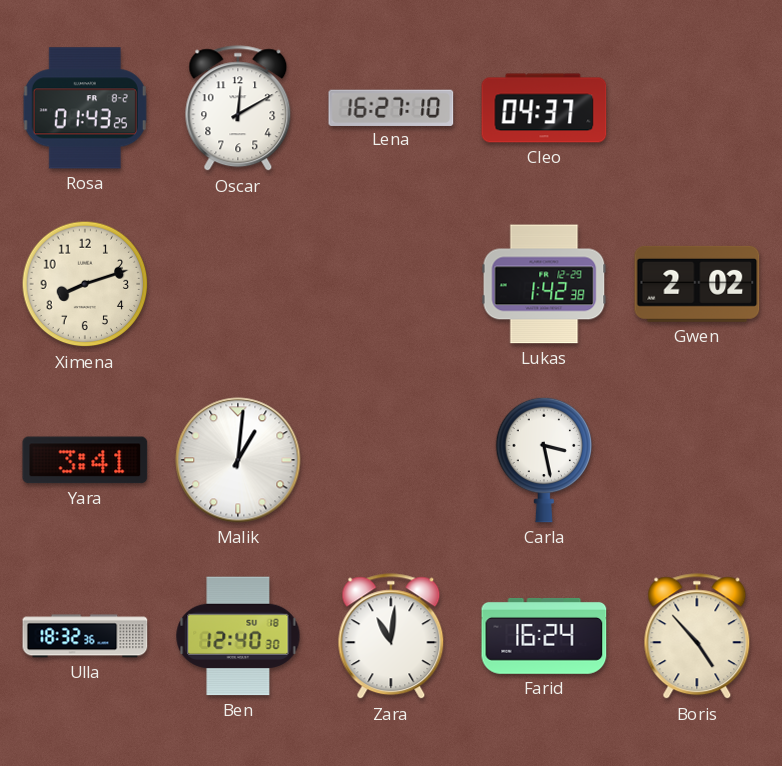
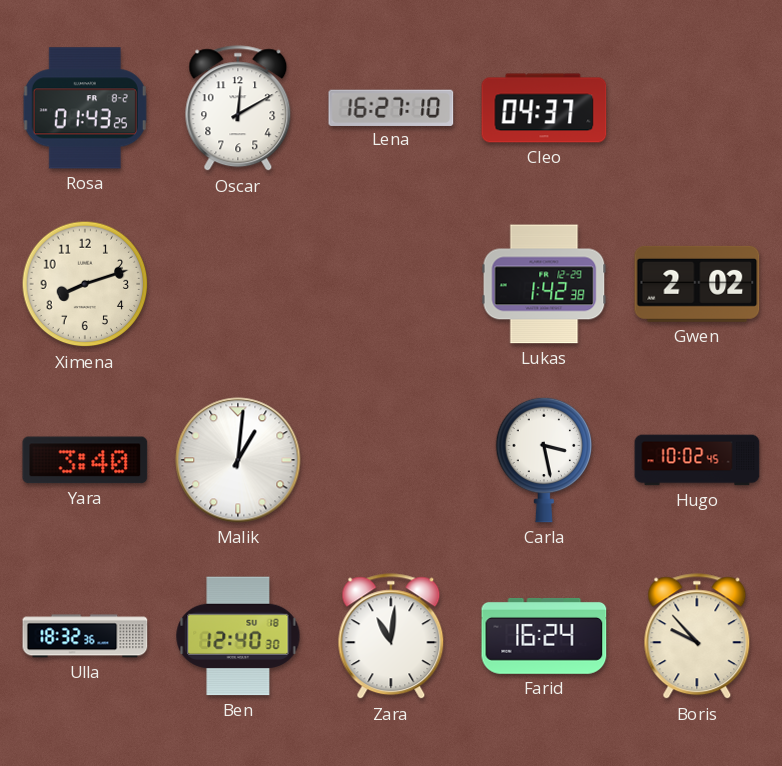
Yara: 3:41 -> 3:40
Hugo: none -> 10:02
Boris: 4:53 -> 9:53
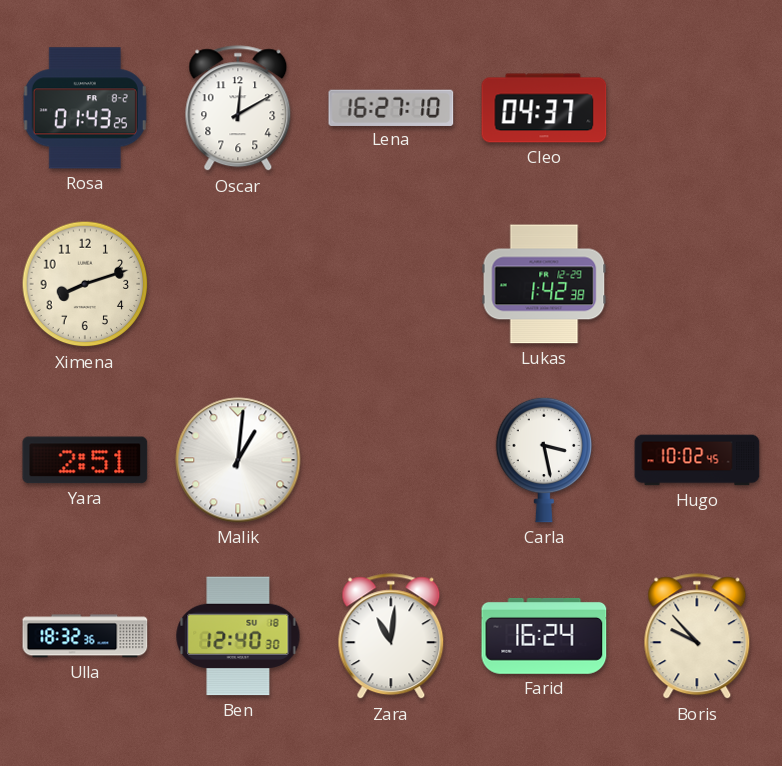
Gwen: 2:02 -> none
Yara: 3:40 -> 2:51
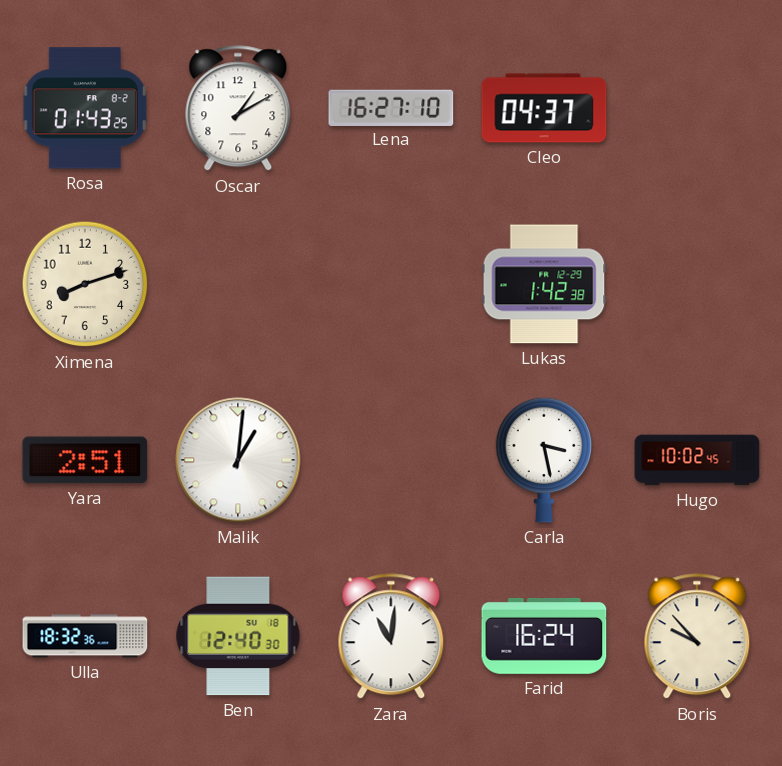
Oscar: 12:10 -> 1:10
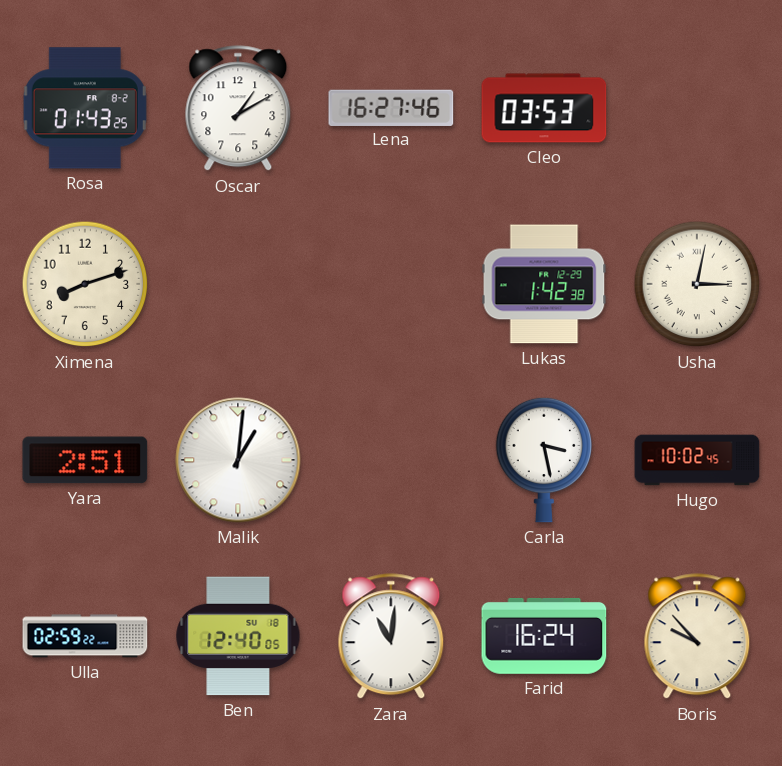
Lena: 16:27:10 -> 16:27:46
Cleo: 04:37 -> 03:53
Usha: none -> 3:02
Ulla: 18:32 -> 02:59
Ben: 12:40:30 -> 12:40:05
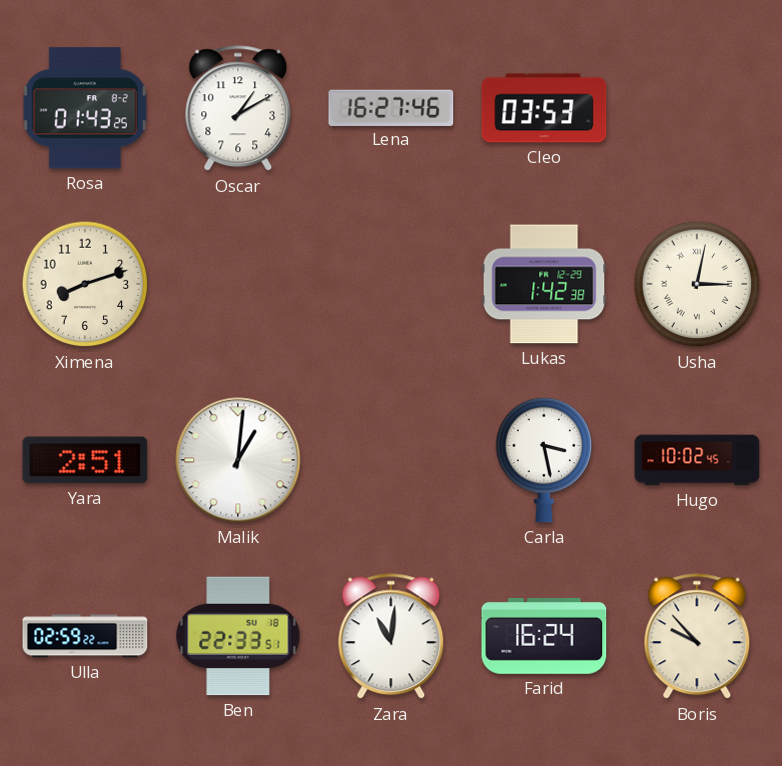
Ben: 12:40 -> 22:33
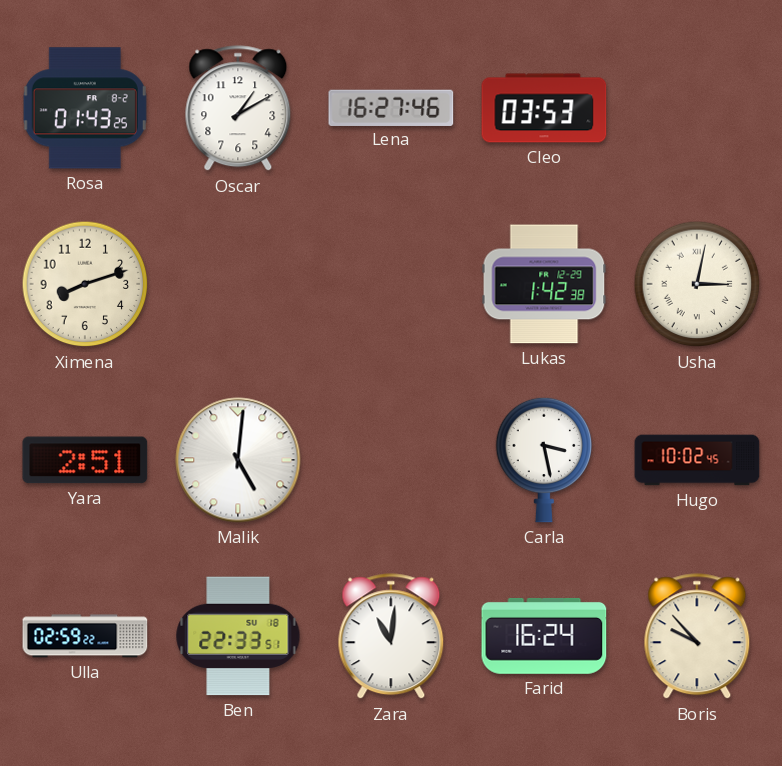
Malik: 1:01 -> 5:01
